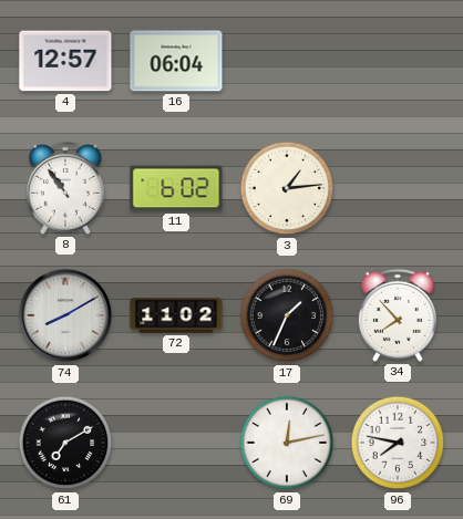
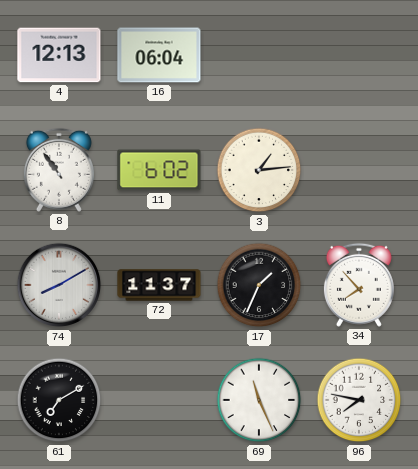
4: 12:57 -> 12:13
72: 11:02 -> 11:37
69: 12:13 -> 11:26
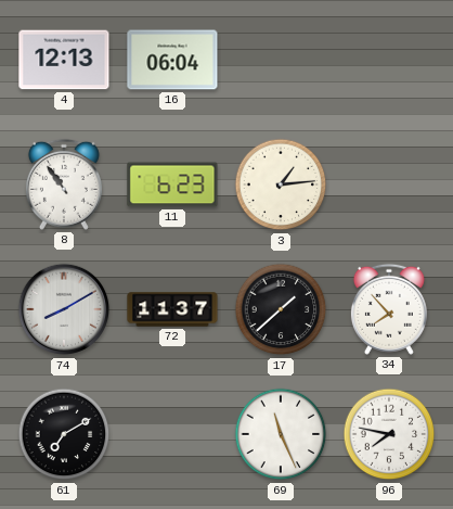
11: 6:02 -> 6:23
17: 1:34 -> 1:38
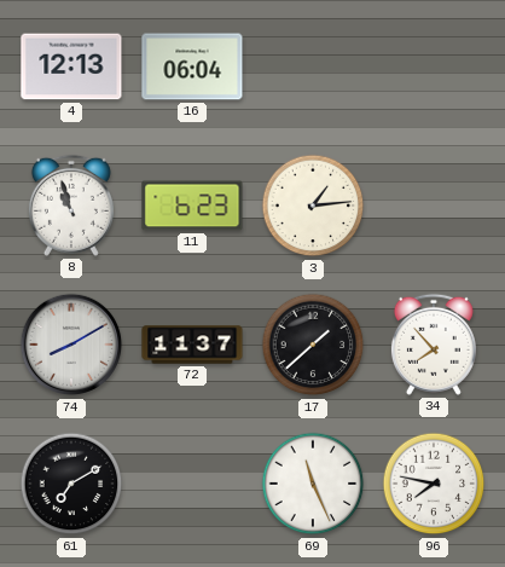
8: 10:54 -> 10:57
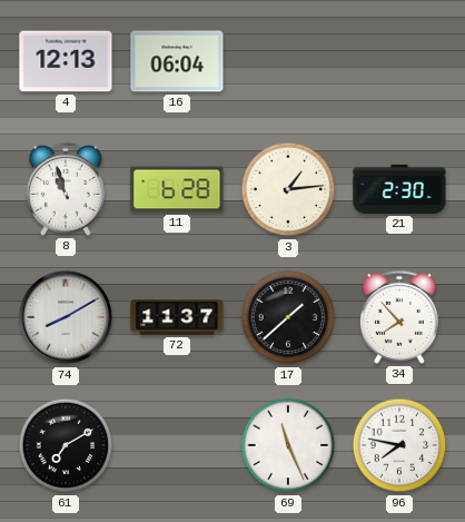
11: 6:23 -> 6:28
21: none -> 2:30
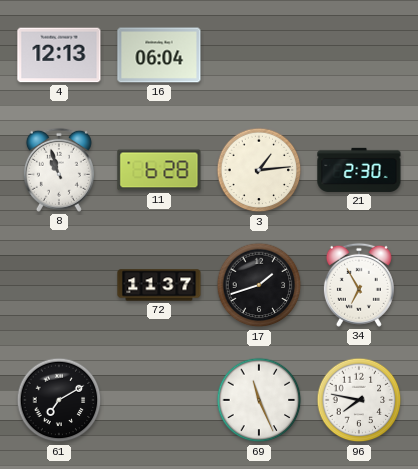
74: 8:10 -> none
17: 1:38 -> 1:42
34: 7:53 -> 6:55
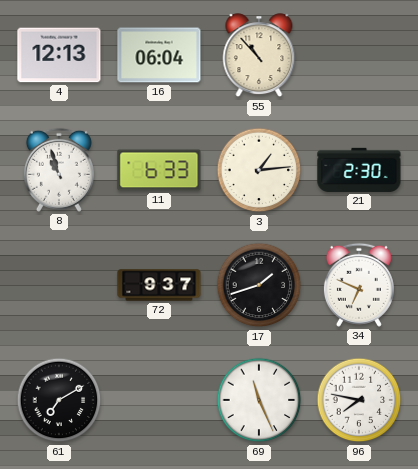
55: none -> 10:53
11: 6:28 -> 6:33
72: 11:37 -> 9:37
34: 6:55 -> 6:49
